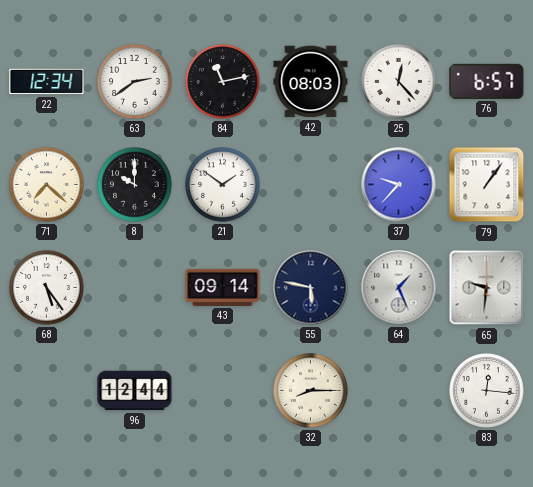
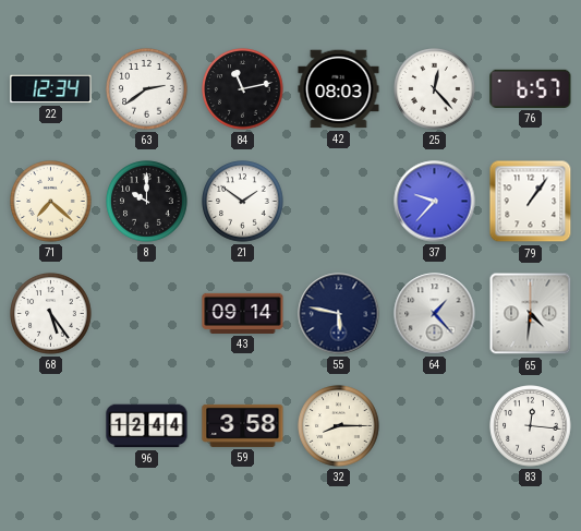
64: 1:26 -> 1:23
65: 9:31 -> 4:31
59: none -> 3:58
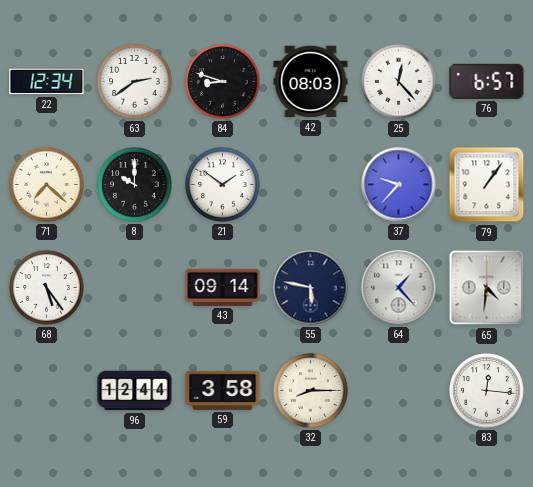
84: 11:13 -> 8:48
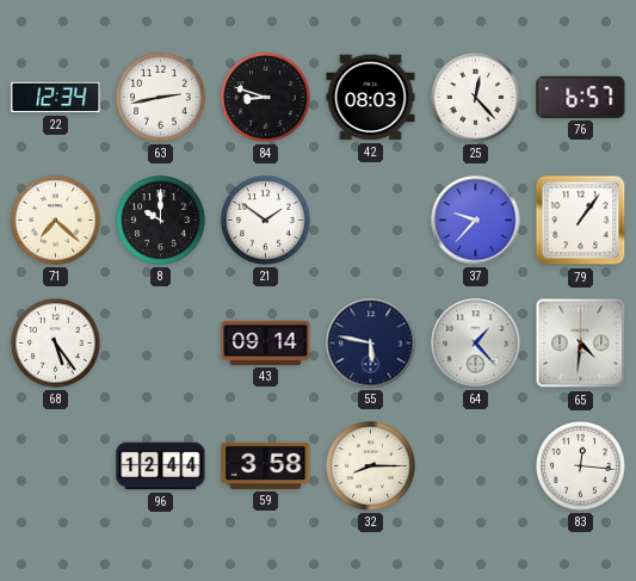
63: 2:39 -> 2:43
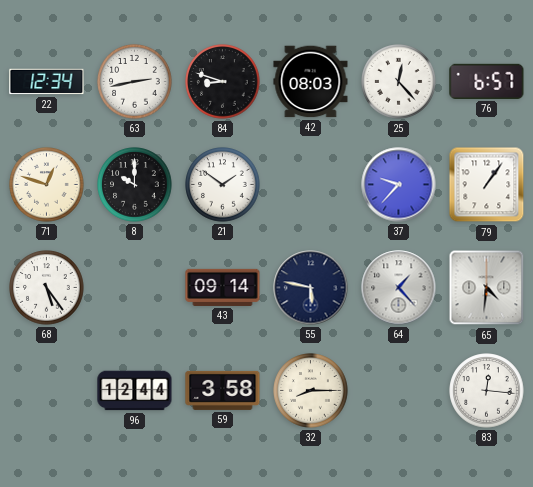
71: 7:22 -> 12:48
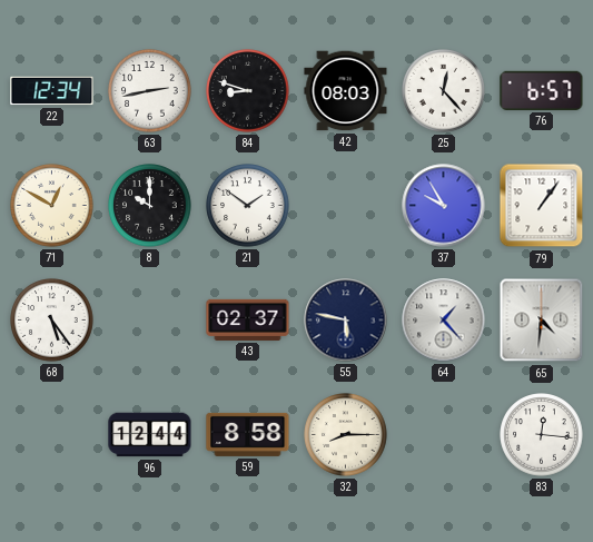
71: 12:48 -> 12:50
37: 9:37 -> 9:55
43: 09:14 -> 02:37
59: 3:58 -> 8:58
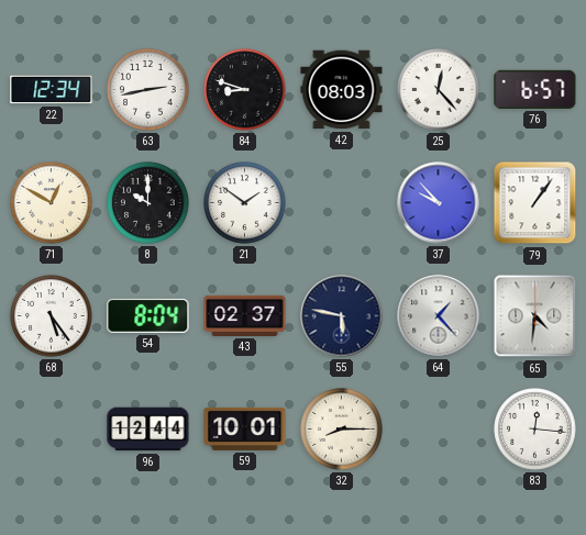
37: 9:55 -> 9:53
54: none -> 8:04
59: 8:58 -> 10:01
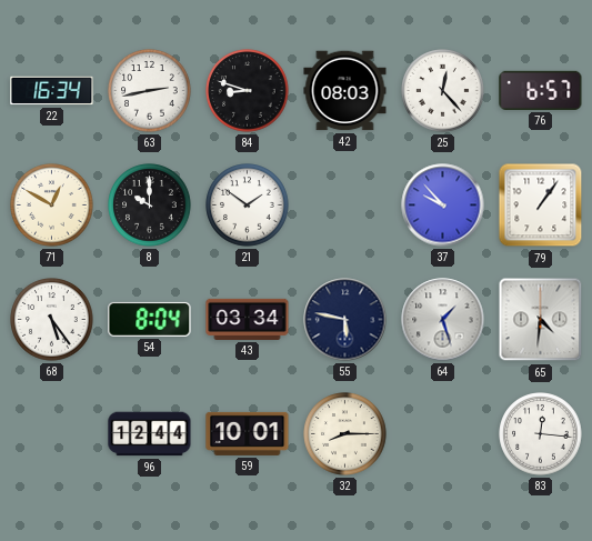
22: 12:34 -> 16:34
43: 02:37 -> 03:34
64: 1:23 -> 1:27
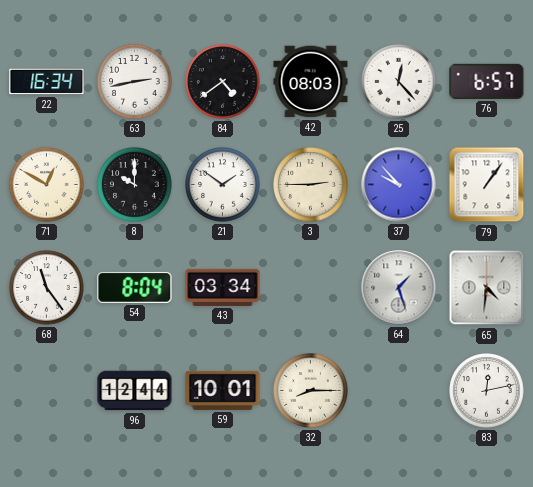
84: 8:48 -> 4:39
3: none -> 2:45
68: 5:24 -> 11:24
55: 5:47 -> none
83: 12:16 -> 12:13
